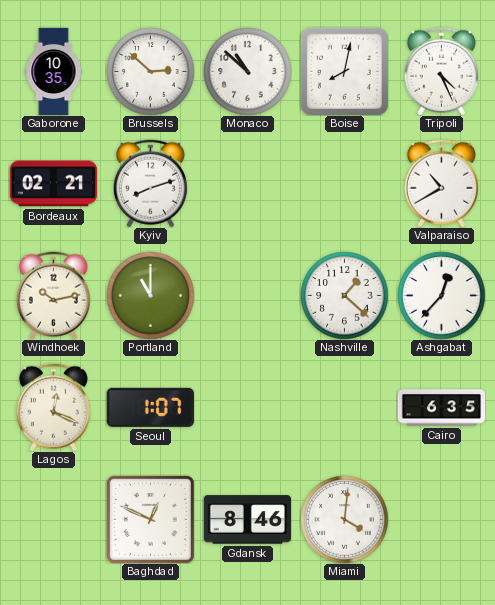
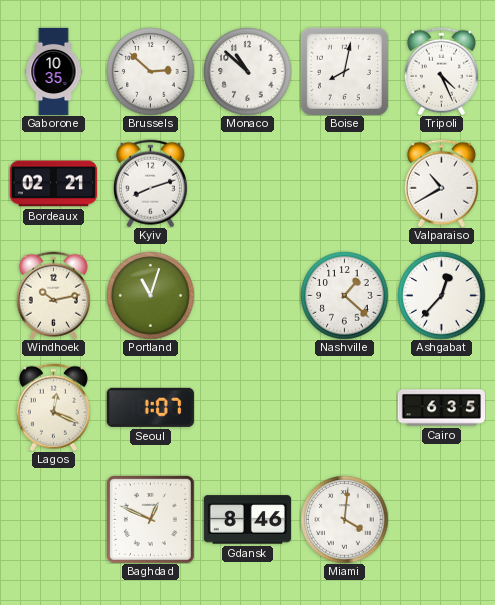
Portland: 11:00 -> 11:03
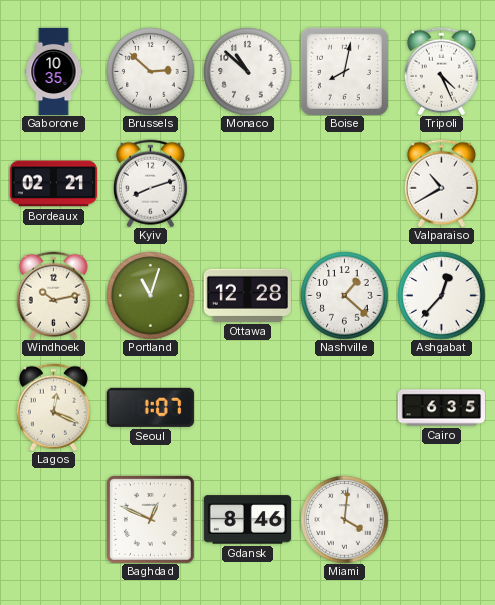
Ottawa: none -> 12:28
